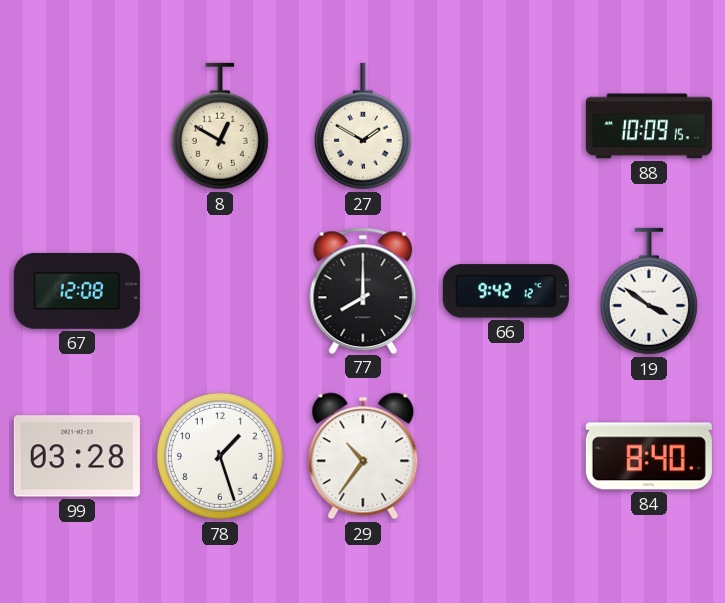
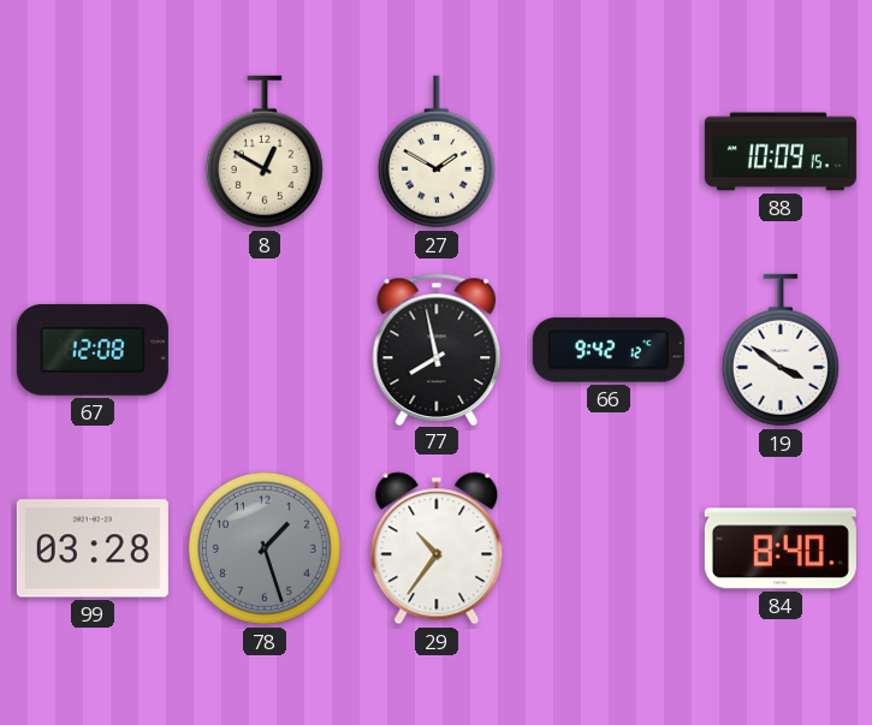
77: 8:00 -> 7:58
78 dial: white -> grey
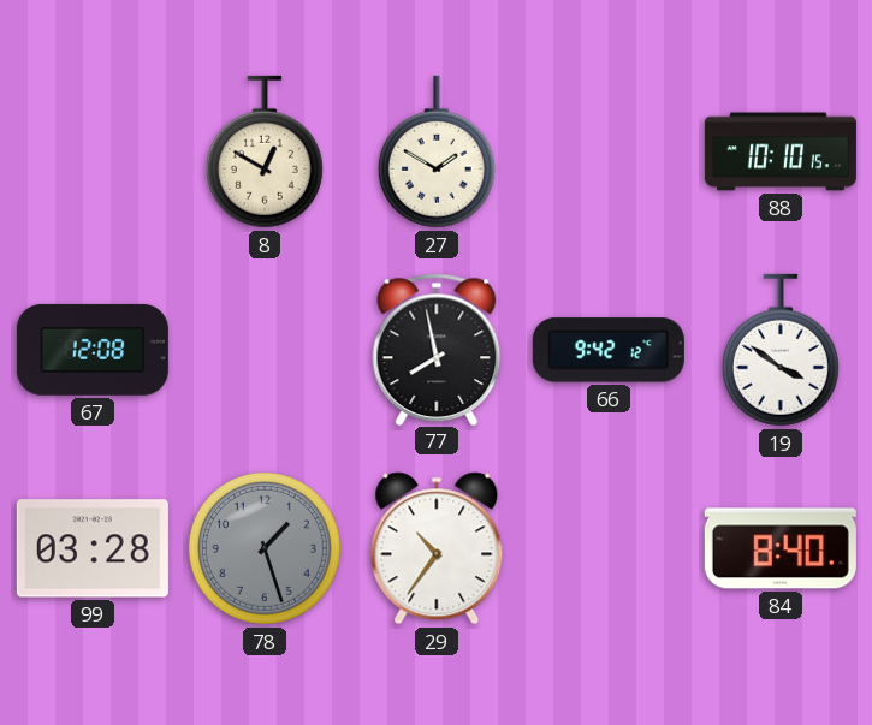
88: 10:09 -> 10:10
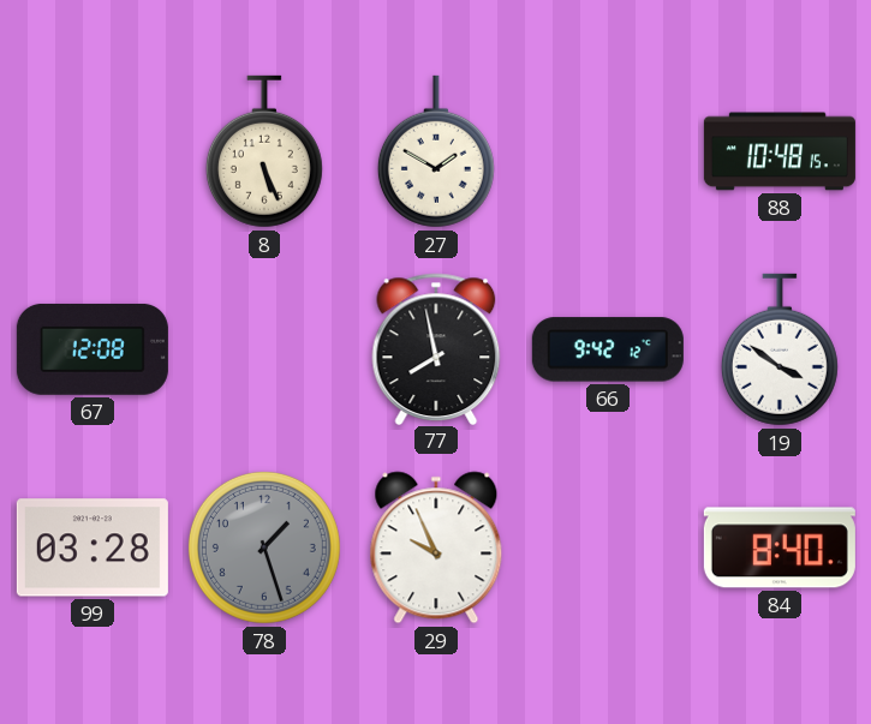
8: 12:50 -> 5:26
88: 10:10 -> 10:48
29: 10:36 -> 9:56
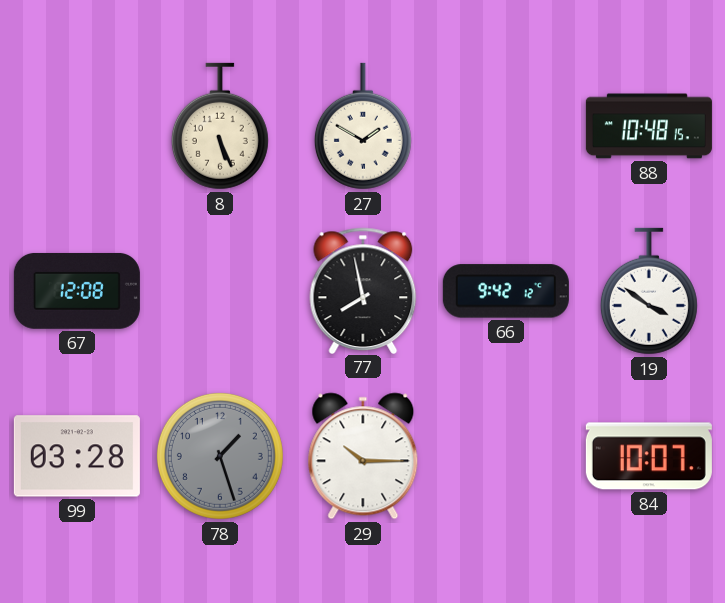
29: 9:56 -> 10:15
84: 8:40 -> 10:07
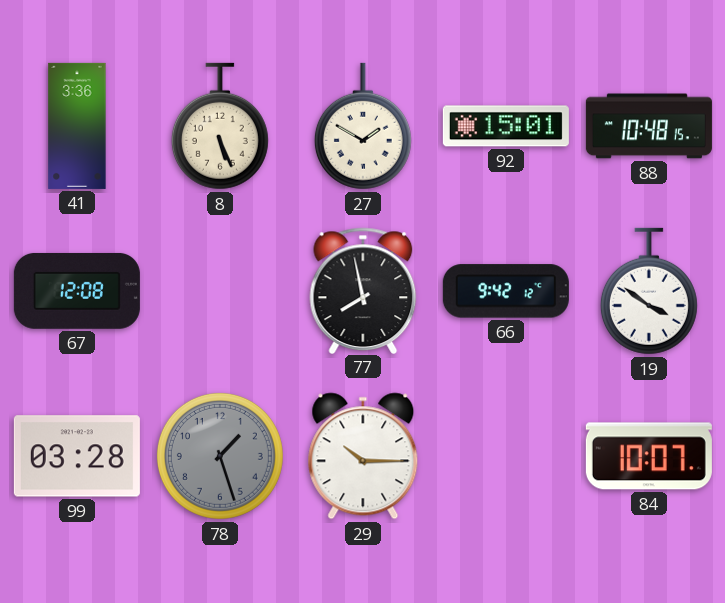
41: none -> 3:36
92: none -> 15:01
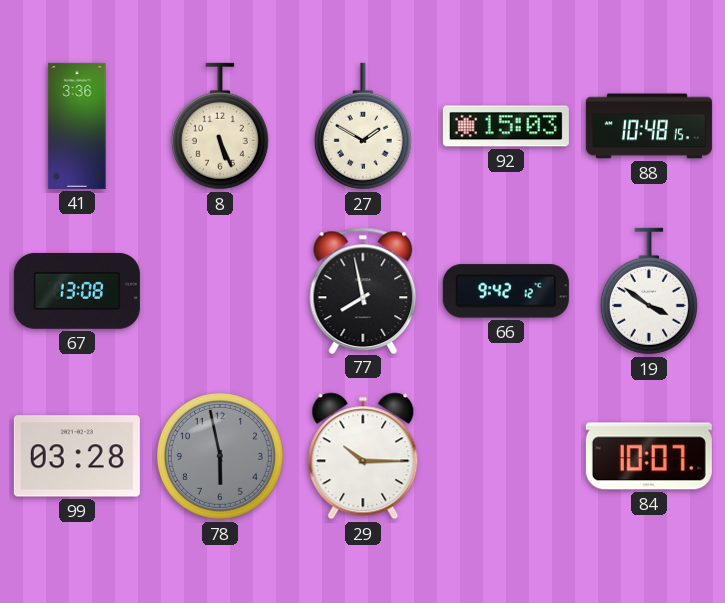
92: 15:01 -> 15:03
67: 12:08 -> 13:08
78: 1:27 -> 5:58
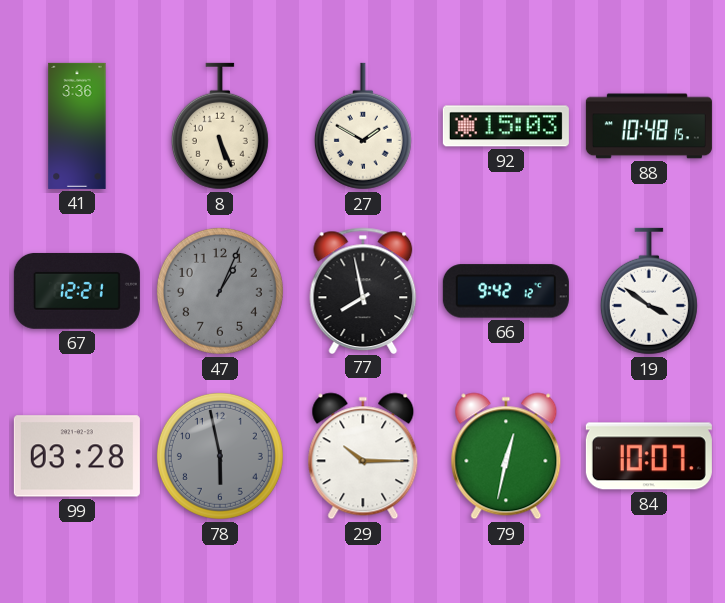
67: 13:08 -> 12:21
47: none -> 1:04
79: none -> 12:32
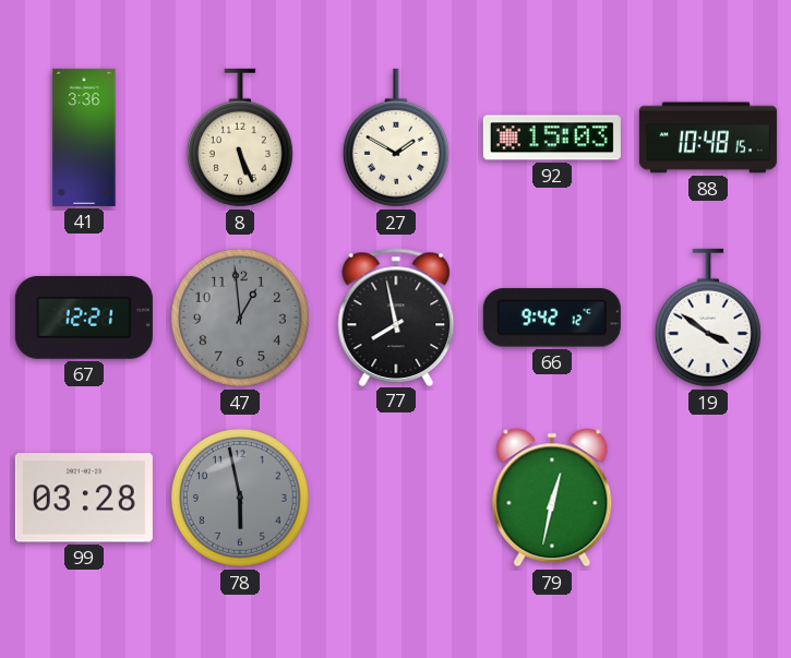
47: 1:04 -> 12:59
29: 10:15 -> none
84: 10:07 -> none
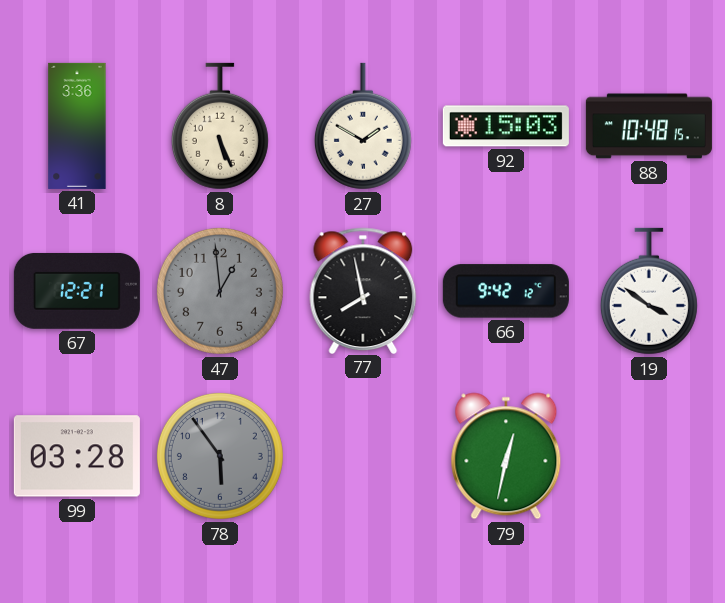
78: 5:58 -> 5:54
